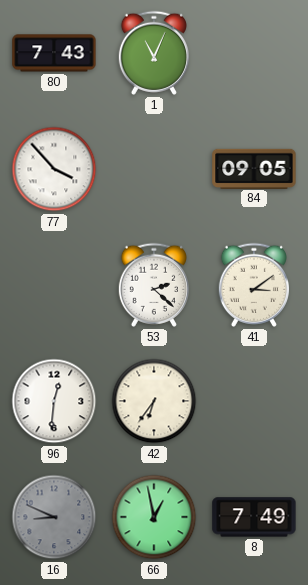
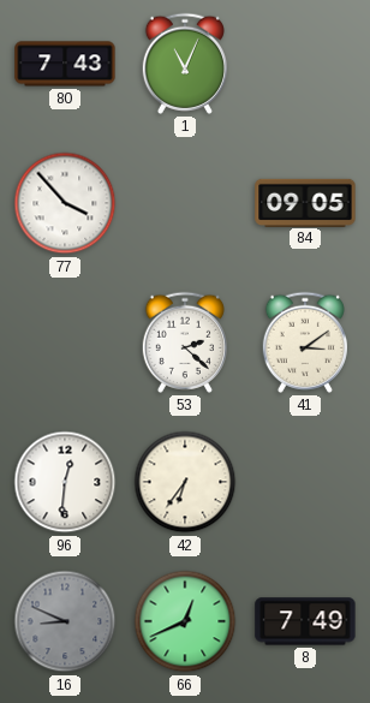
66: 12:58 -> 12:41
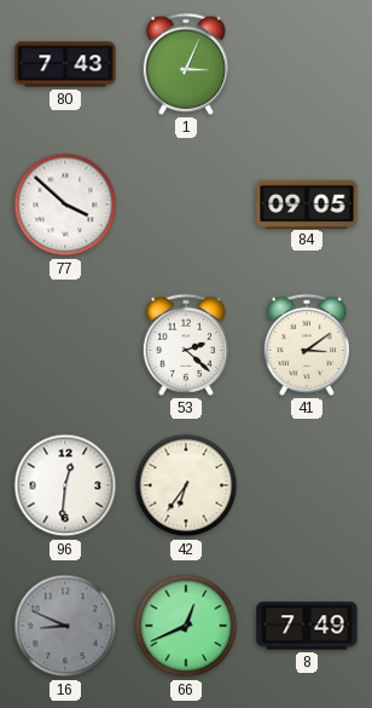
1: 11:04 -> 3:04
77: 3:53 -> 3:52
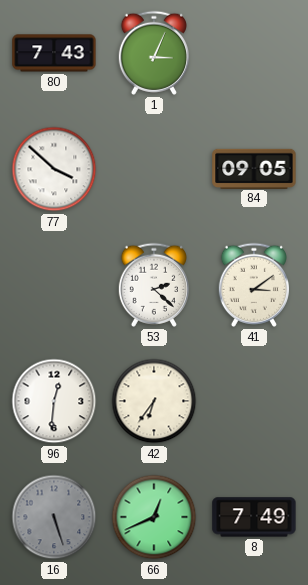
16: 8:49 -> 5:27
